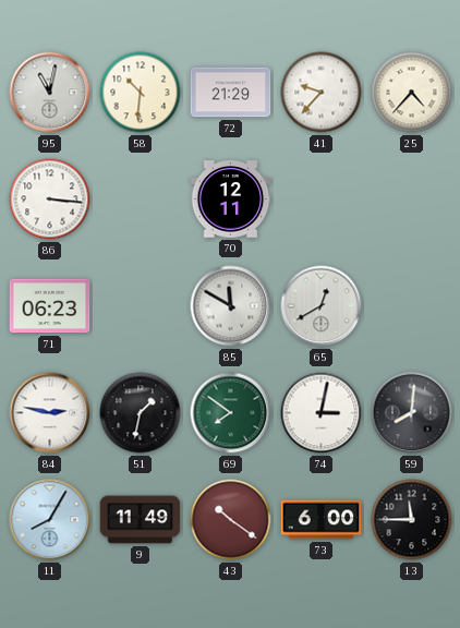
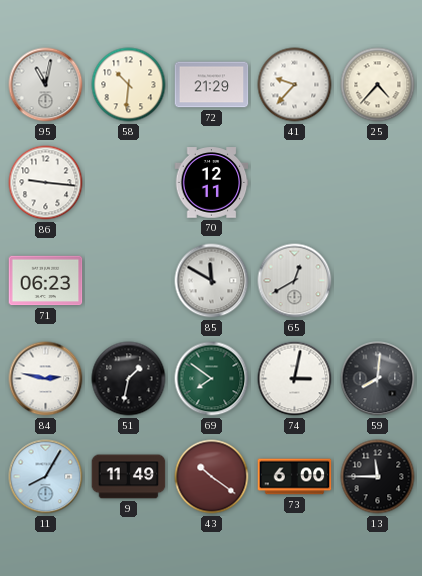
86: 3:16 -> 9:16
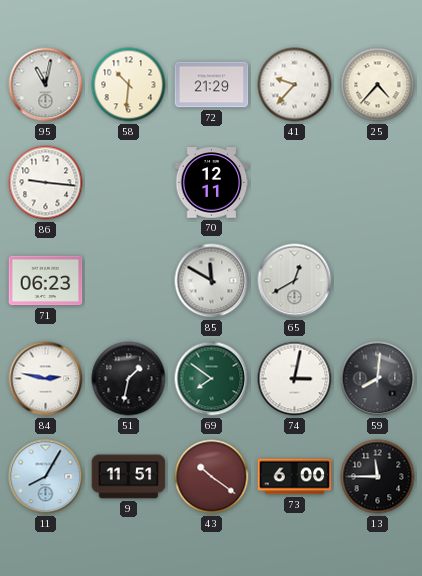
9: 11:49 -> 11:51
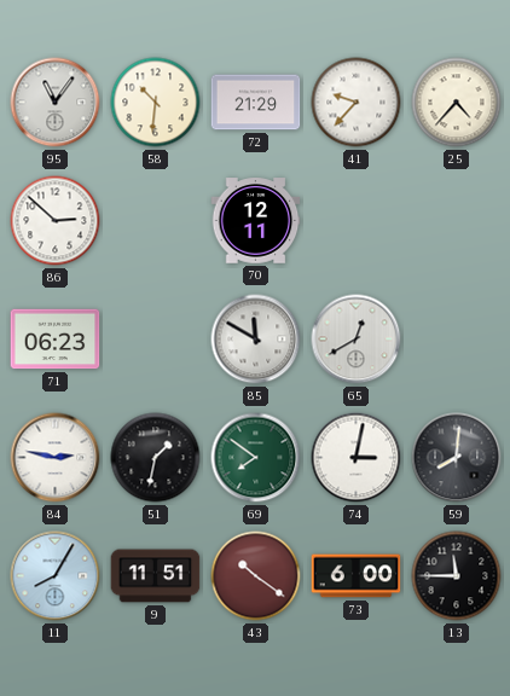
95: 11:02 -> 11:06
86: 9:16 -> 2:52
